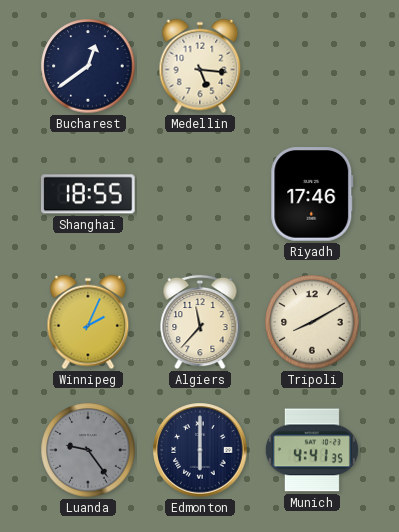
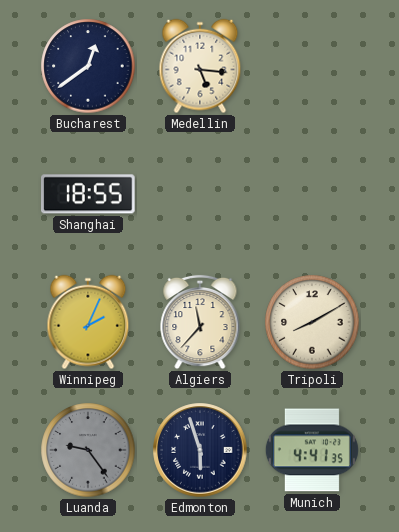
Riyadh: 17:46 -> none
Edmonton: 6:00 -> 5:57
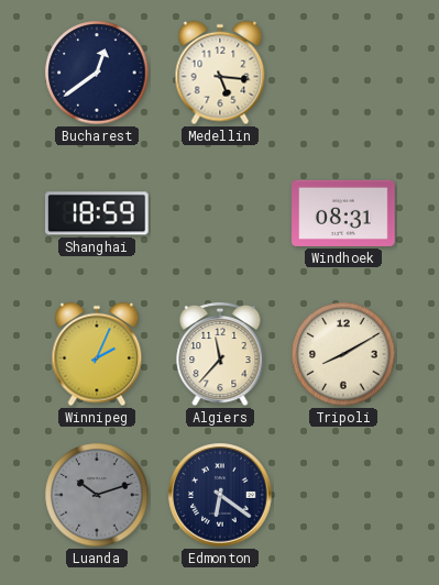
Shanghai: 18:55 -> 18:59
Windhoek: none -> 08:31
Luanda: 9:24 -> 10:12
Edmonton: 5:57 -> 6:21
Munich: 4:41 -> none
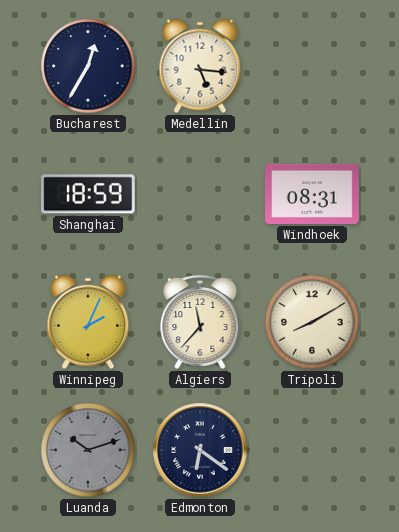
Bucharest: 12:39 -> 12:35
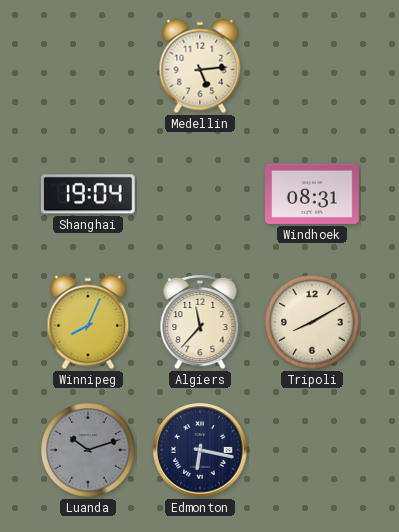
Bucharest: 12:35 -> none
Medellin: 5:16 -> 5:14
Shanghai: 18:59 -> 19:04
Winnipeg: 2:04 -> 8:04
Edmonton: 6:21 -> 6:17
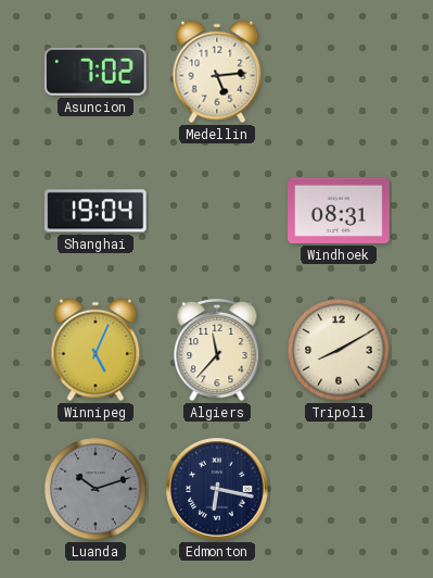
Asuncion: none -> 7:02
Winnipeg: 8:04 -> 5:04
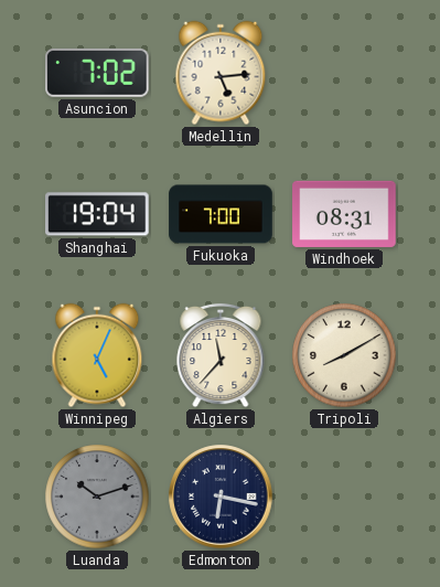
Fukuoka: none -> 7:00
